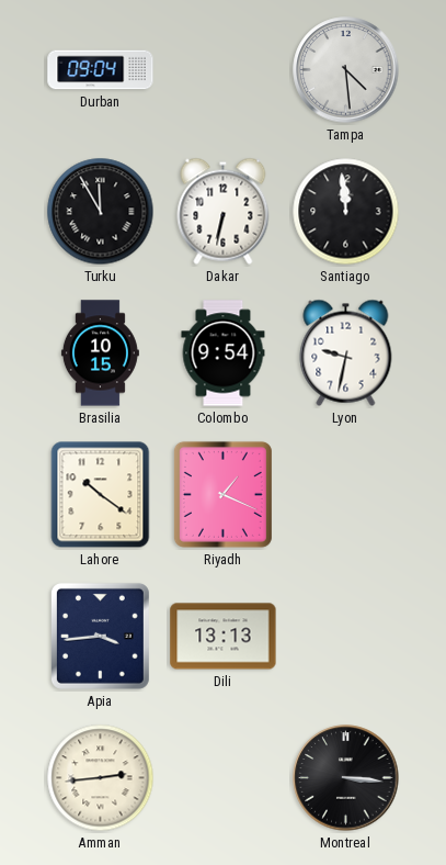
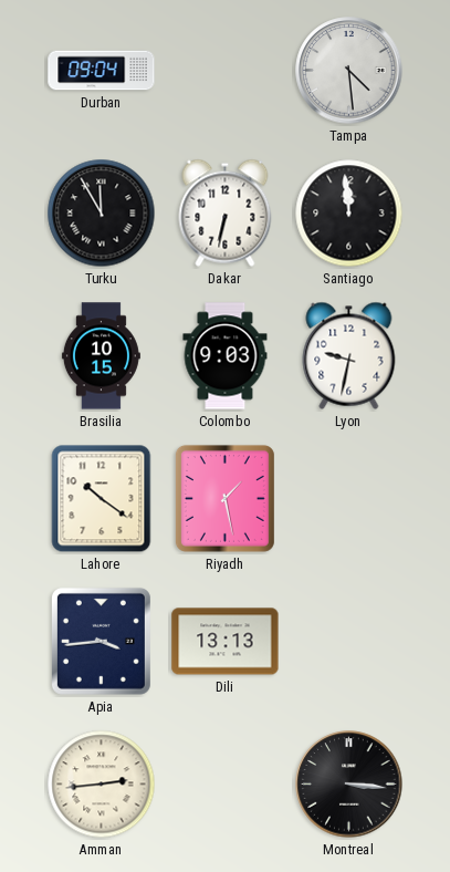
Colombo: 9:54 -> 9:03
Riyadh: 1:19 -> 1:28
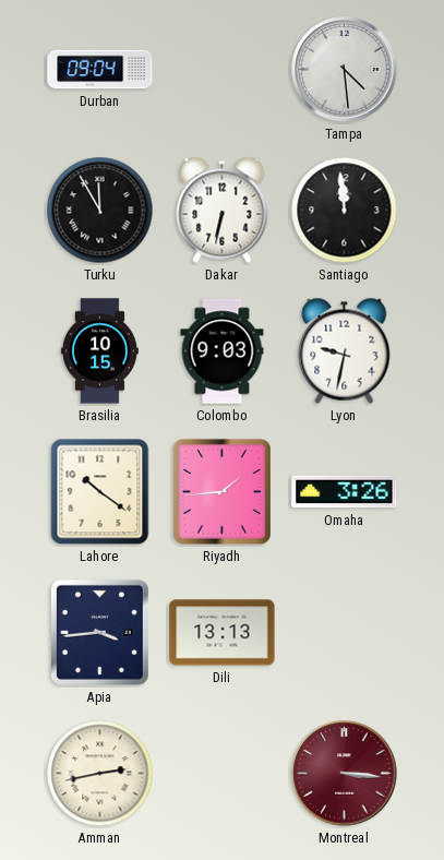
Riyadh: 1:28 -> 1:44
Omaha: none -> 3:26
Amman: 2:44 -> 2:43
Montreal dial: black -> burgundy
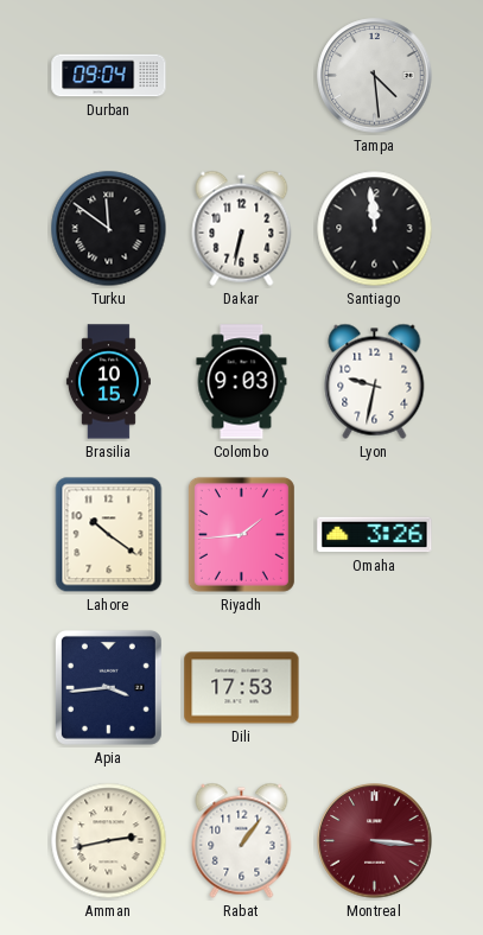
Turku: 11:55 -> 11:51
Dili: 13:13 -> 17:53
Rabat: none -> 1:06
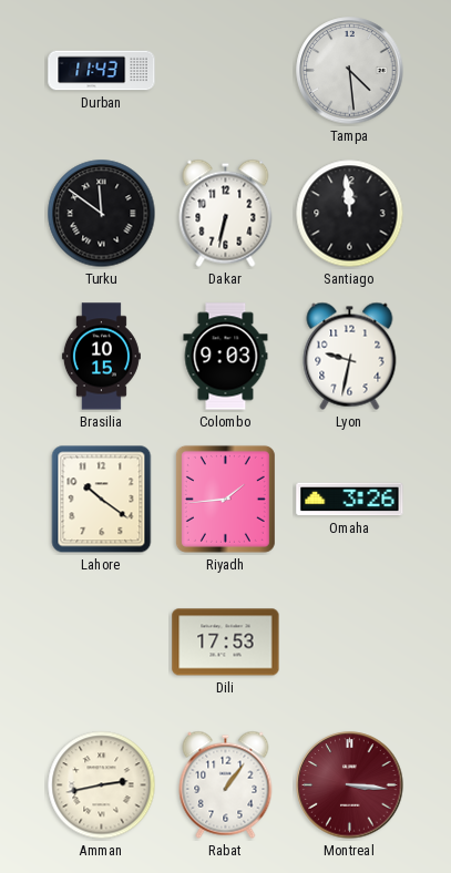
Durban: 09:04 -> 11:43
Apia: 3:44 -> none
